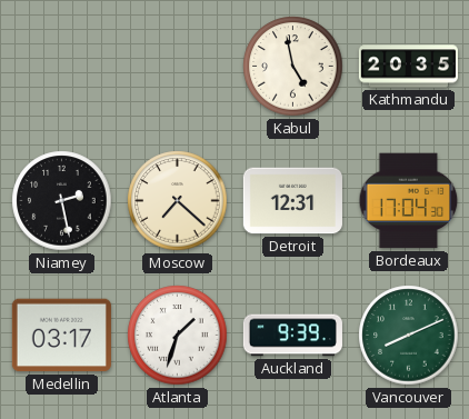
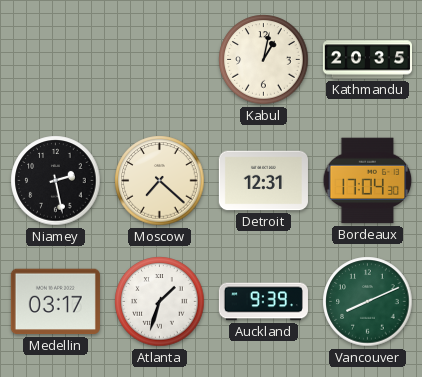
Kabul: 4:58 -> 1:02
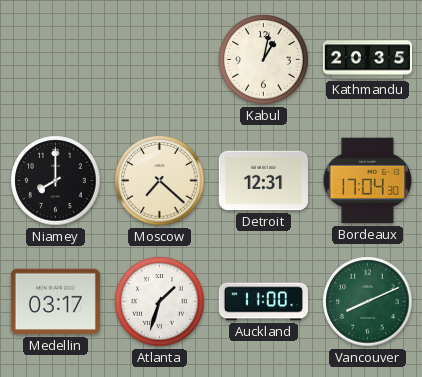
Niamey: 2:28 -> 8:00
Auckland: 9:39 -> 11:00
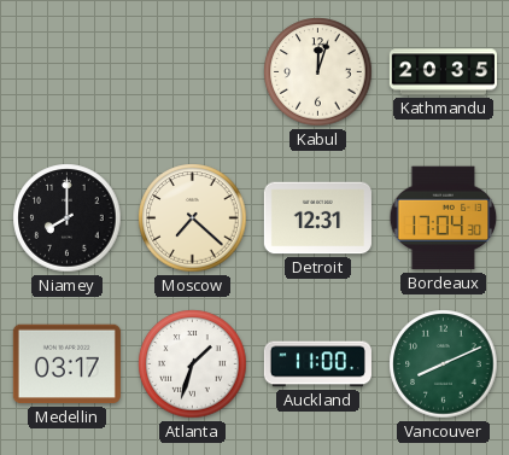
Kabul: 1:02 -> 12:03
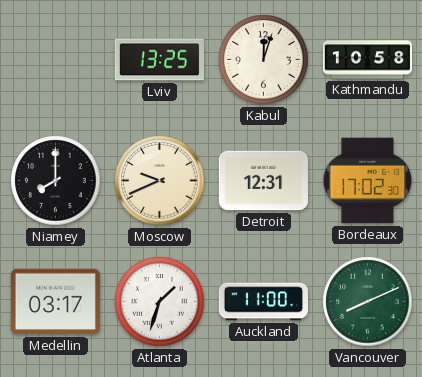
Lviv: none -> 13:25
Kathmandu: 20:35 -> 10:58
Moscow: 7:22 -> 9:41
Bordeaux: 17:04 -> 17:02
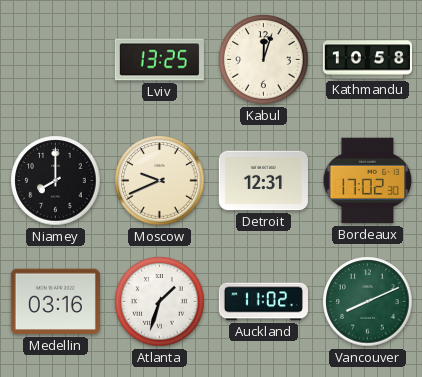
Medellin: 03:17 -> 03:16
Auckland: 11:00 -> 11:02
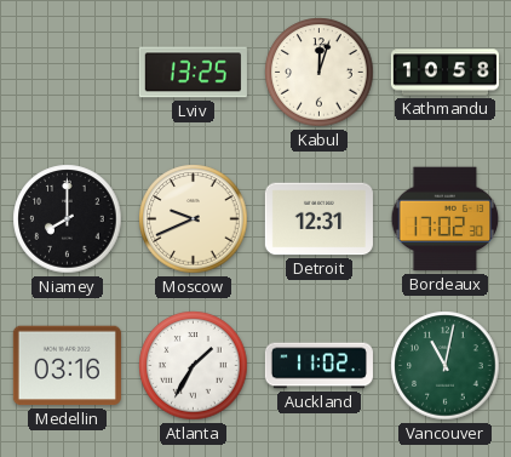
Atlanta: 1:33 -> 1:35
Vancouver: 8:11 -> 11:02
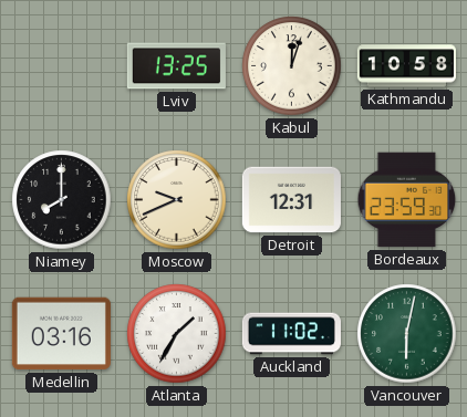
Bordeaux: 17:02 -> 23:59
Vancouver: 11:02 -> 6:02
